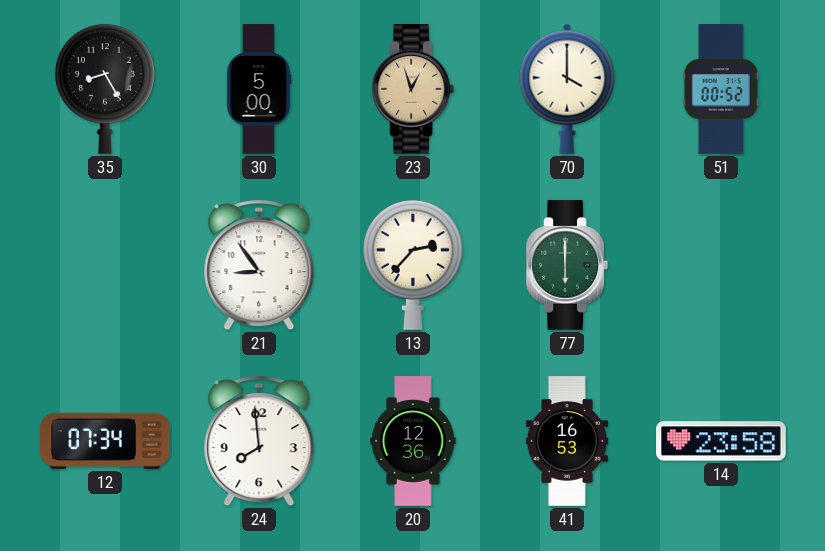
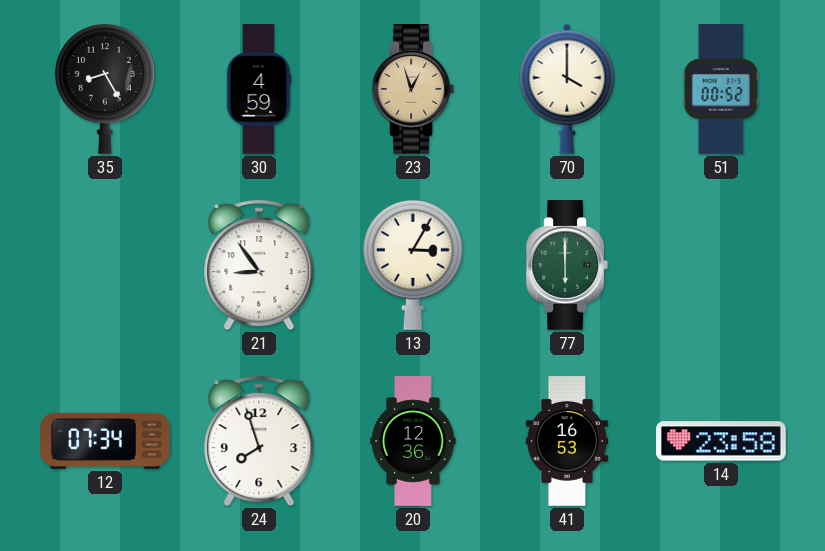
30: 5:00 -> 4:59
13: 2:37 -> 3:05
24: 7:59 -> 7:57
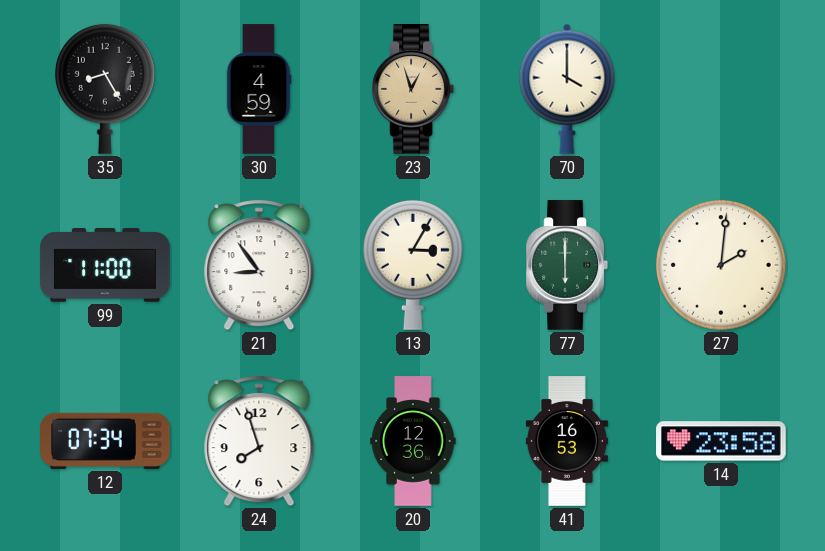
51: 00:52 -> none
99: none -> 11:00
27: none -> 2:01
